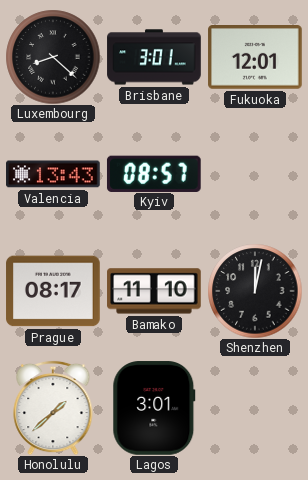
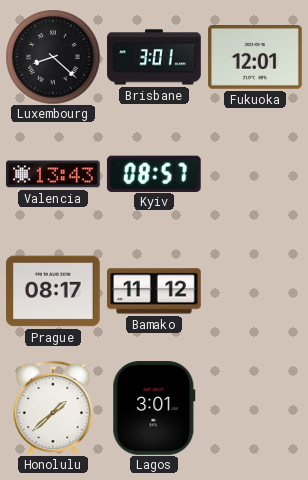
Bamako: 11:10 -> 11:12
Shenzhen: 12:02 -> none
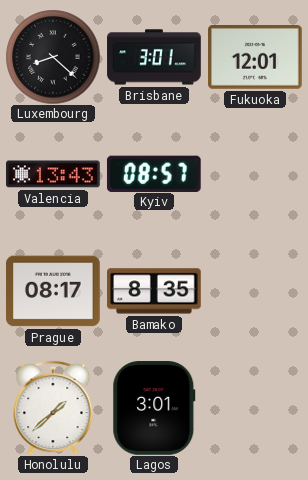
Bamako: 11:12 -> 8:35
